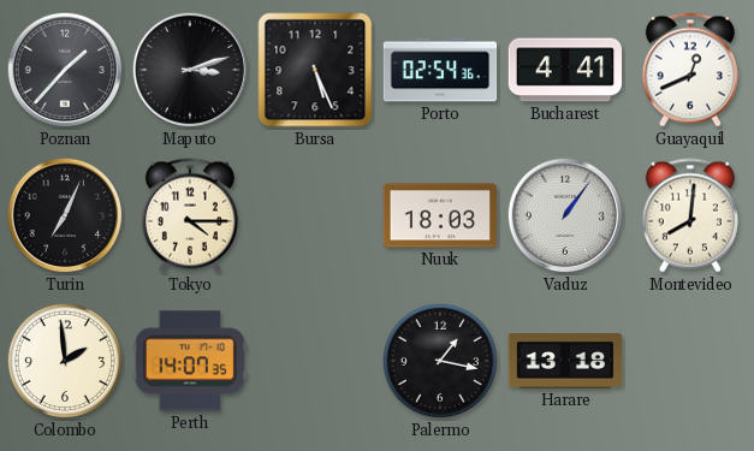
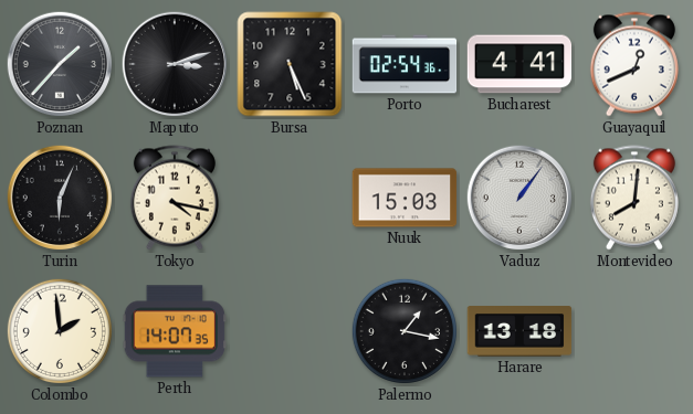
Turin: 7:04 -> 6:04
Tokyo: 4:15 -> 4:17
Nuuk: 18:03 -> 15:03
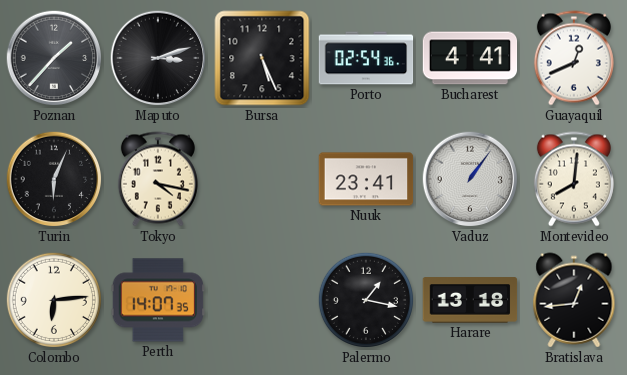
Nuuk: 15:03 -> 23:41
Colombo: 1:59 -> 6:14
Bratislava: none -> 12:44
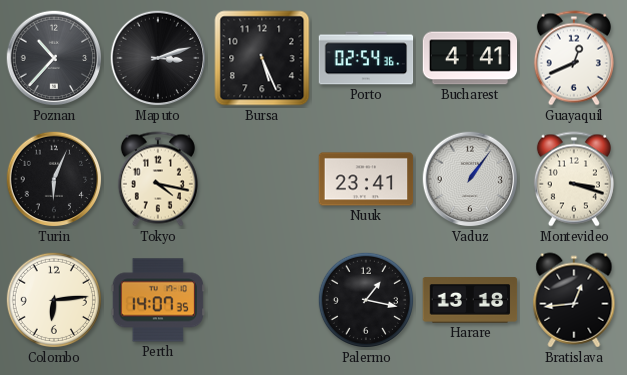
Poznan: 1:37 -> 10:37
Montevideo: 8:01 -> 3:18
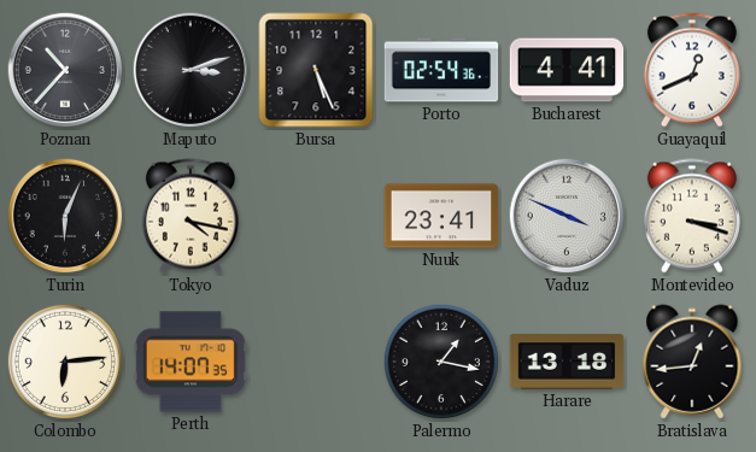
Vaduz: 1:06 -> 3:49
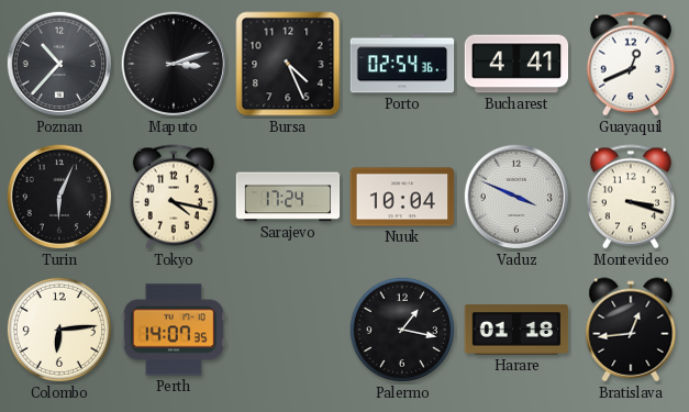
Bursa: 5:26 -> 4:26
Sarajevo: none -> 17:24
Nuuk: 23:41 -> 10:04
Harare: 13:18 -> 01:18
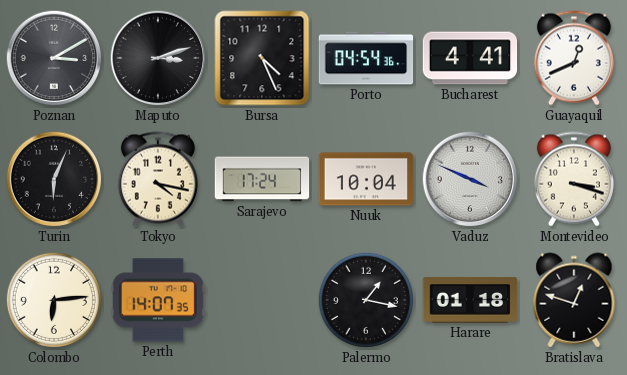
Poznan: 10:37 -> 3:10
Porto: 02:54 -> 04:54
Bratislava: 12:44 -> 12:48
